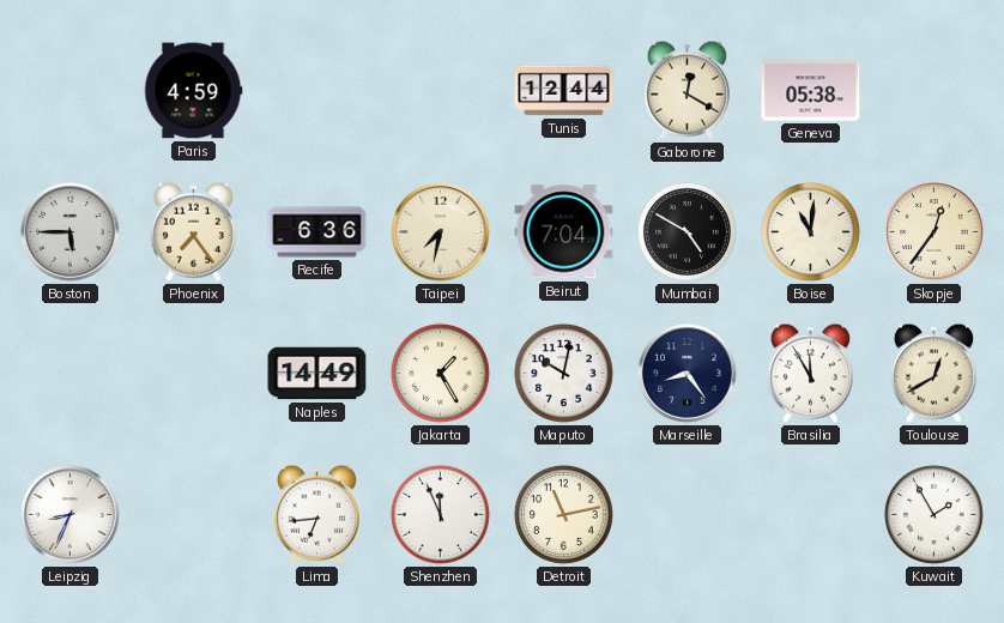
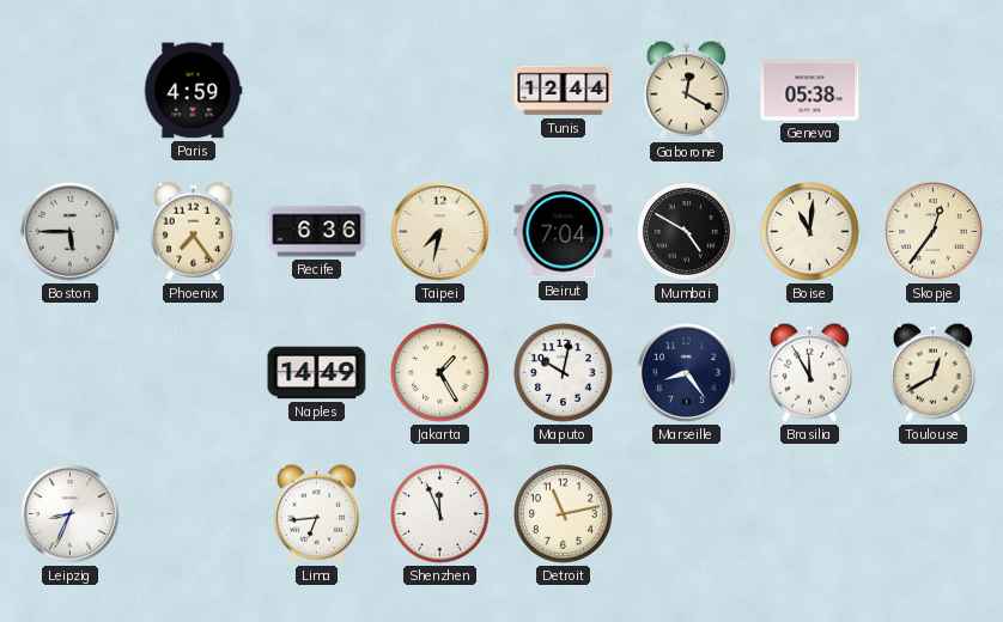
Kuwait: 1:55 -> none
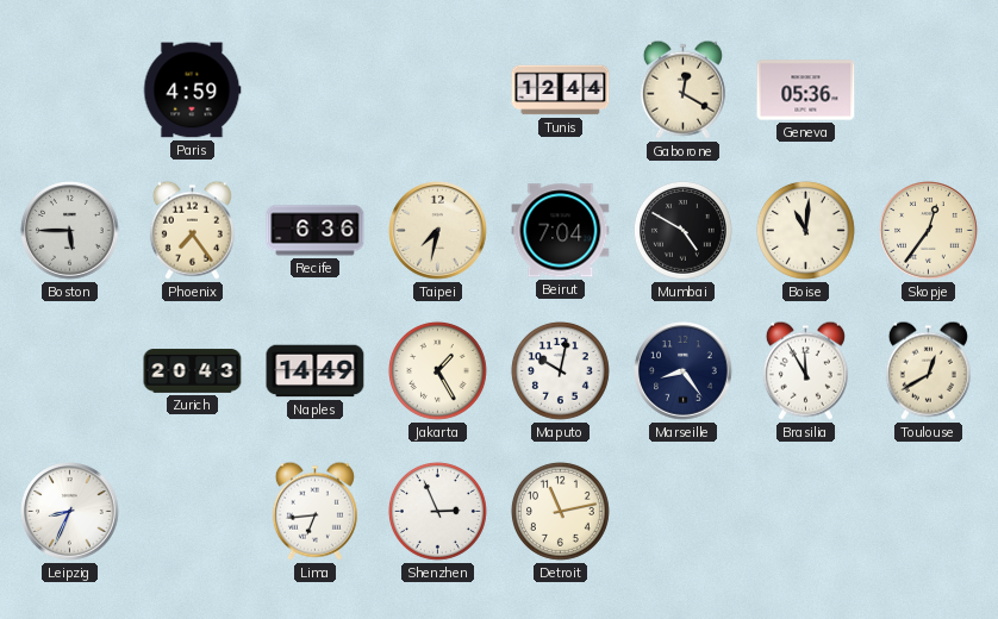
Geneva: 05:38 -> 05:36
Zurich: none -> 20:43
Shenzhen: 11:56 -> 2:56
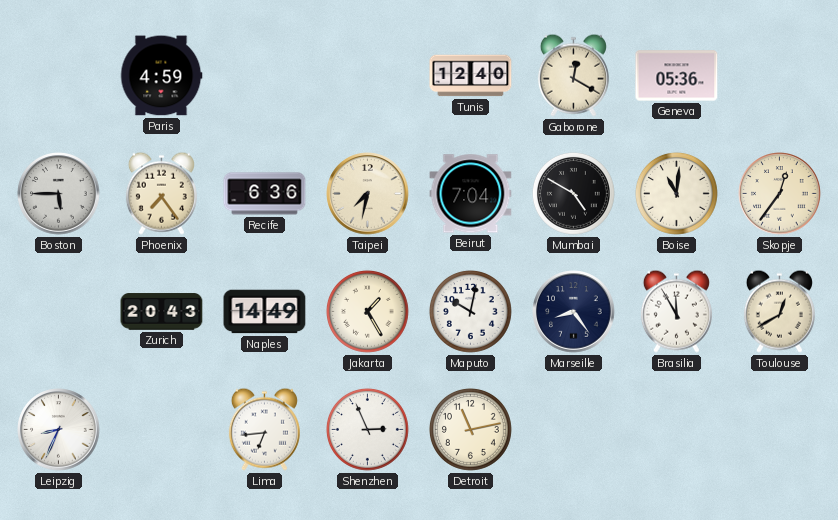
Tunis: 12:44 -> 12:40
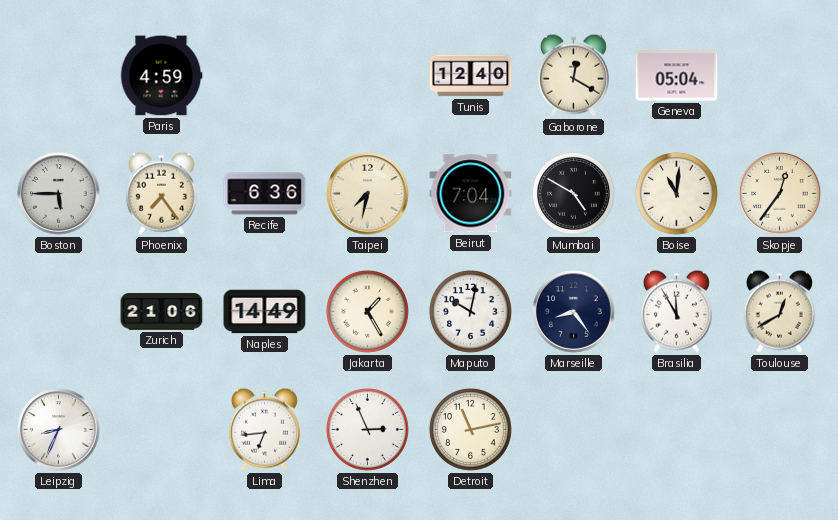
Geneva: 05:36 -> 05:04
Zurich: 20:43 -> 21:06
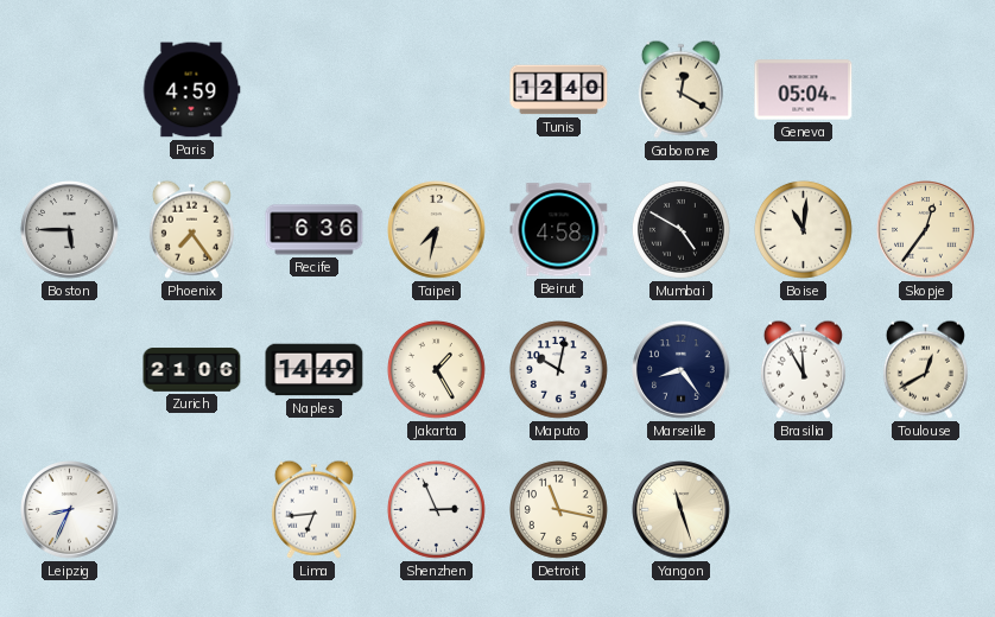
Beirut: 7:04 -> 4:58
Detroit: 11:13 -> 11:17
Yangon: none -> 11:27
